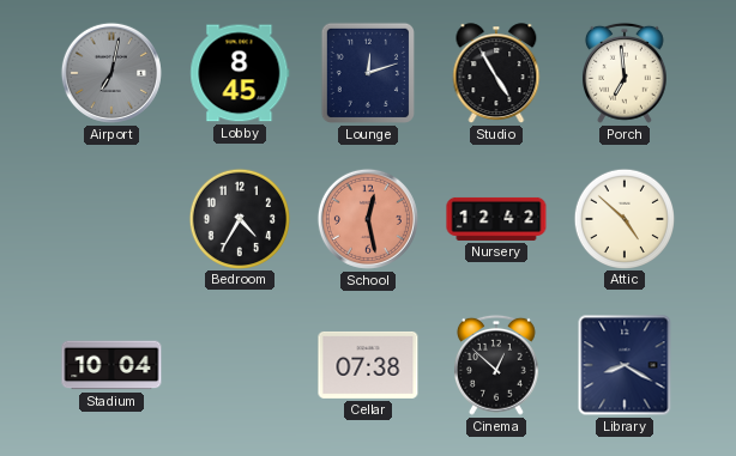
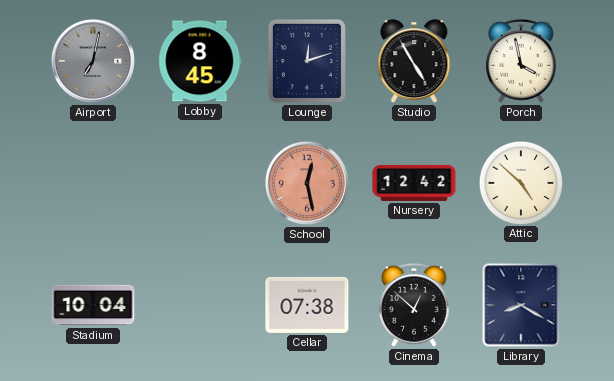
Porch: 6:59 -> 3:58
Bedroom: 4:35 -> none
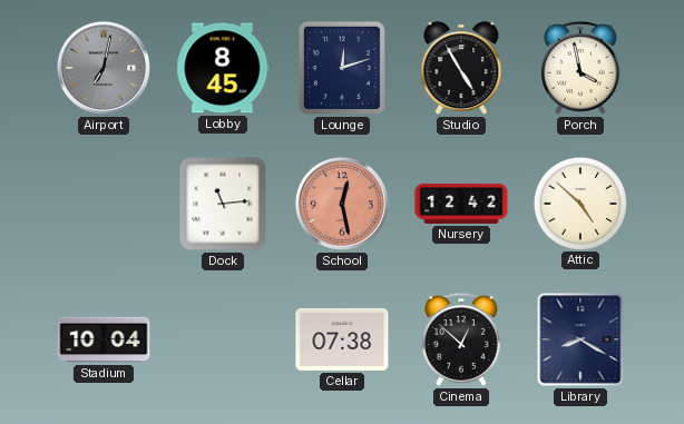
Dock: none -> 11:14
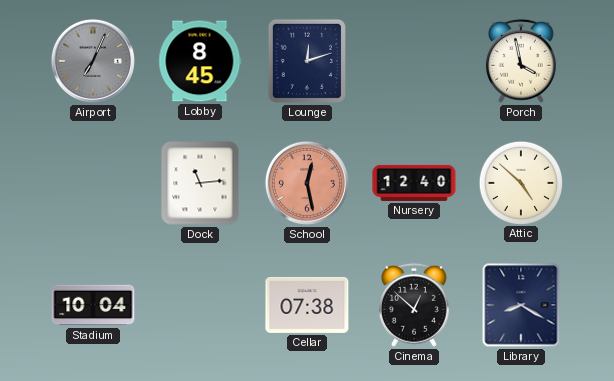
Airport: 7:02 -> 7:04
Studio: 4:55 -> none
Nursery: 12:42 -> 12:40
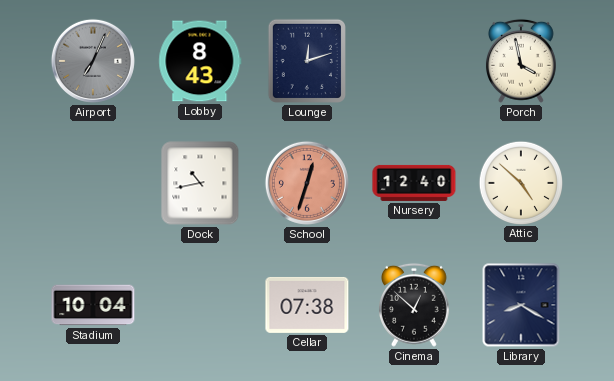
Lobby: 8:45 -> 8:43
Dock: 11:14 -> 10:43
School: 12:28 -> 12:33
